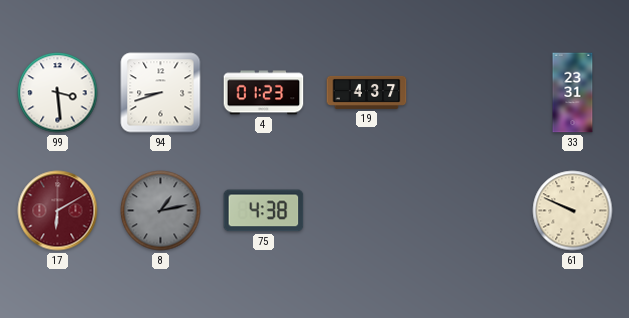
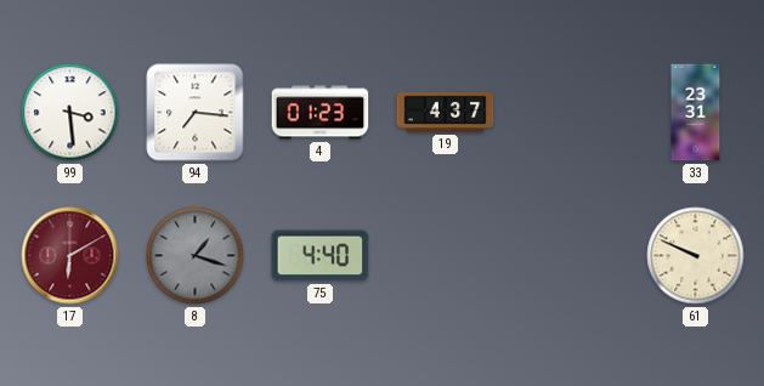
94: 8:42 -> 7:16
8: 1:13 -> 1:18
75: 4:38 -> 4:40
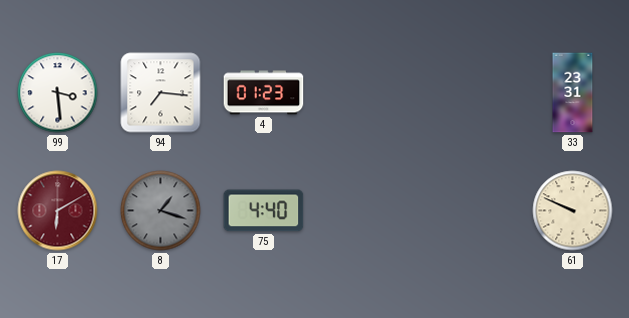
19: 4:37 -> none
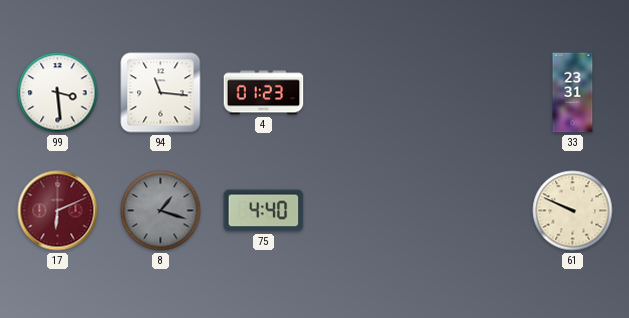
94: 7:16 -> 11:16
17: 6:10 -> 6:11
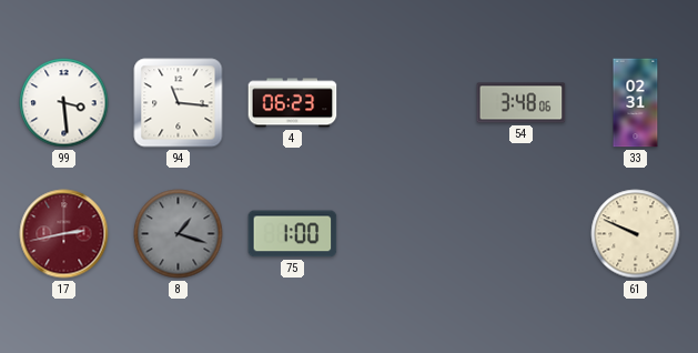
4: 01:23 -> 06:23
54: none -> 3:48
33: 23:31 -> 02:31
17: 6:11 -> 2:43
75: 4:40 -> 1:00
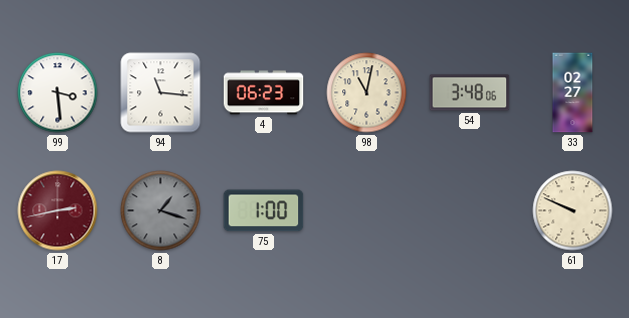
98: none -> 11:02
33: 02:31 -> 02:27
